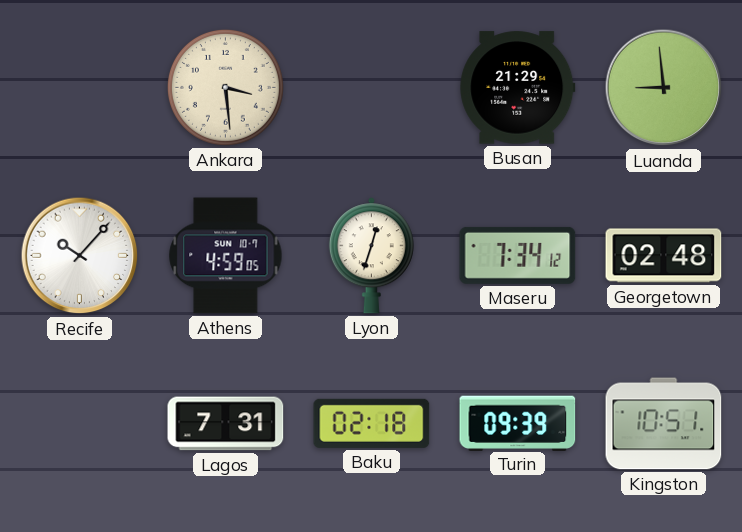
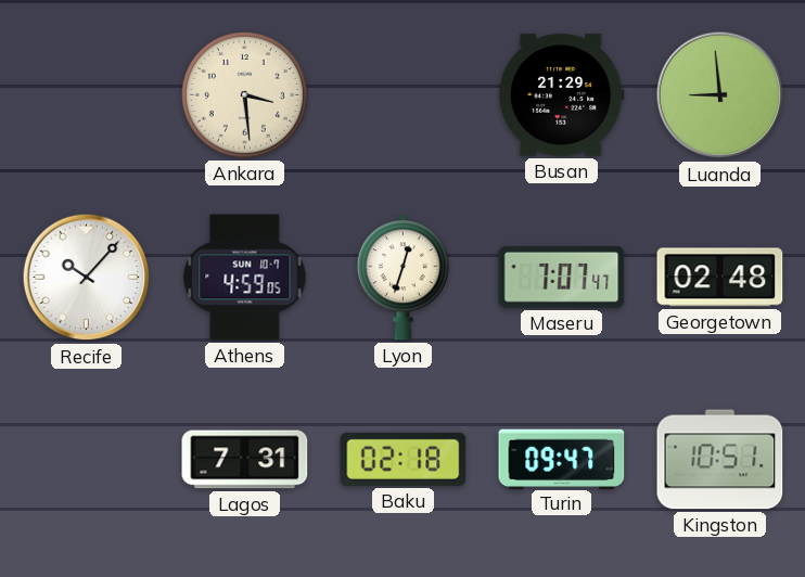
Maseru: 7:34 -> 7:07
Turin: 09:39 -> 09:47
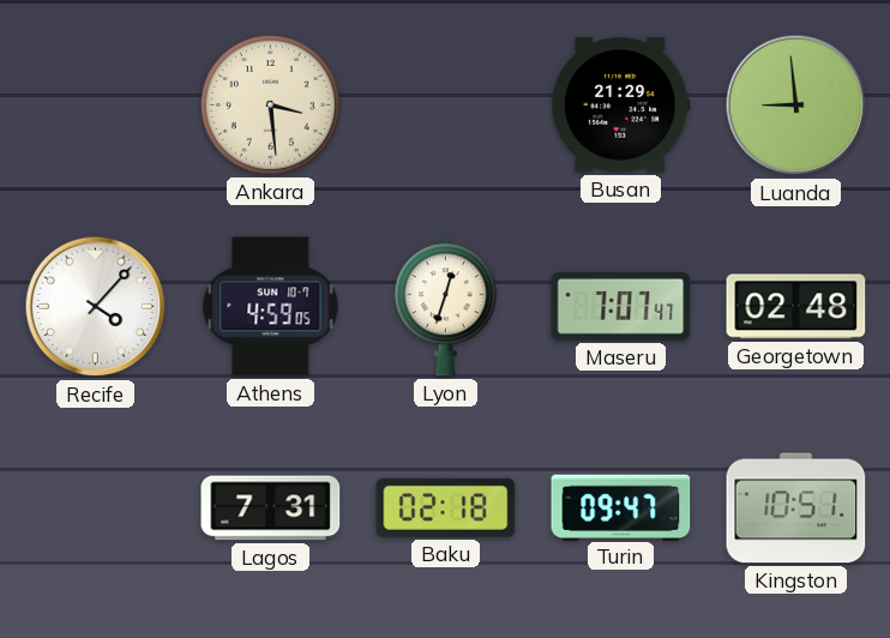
Recife: 10:07 -> 4:07
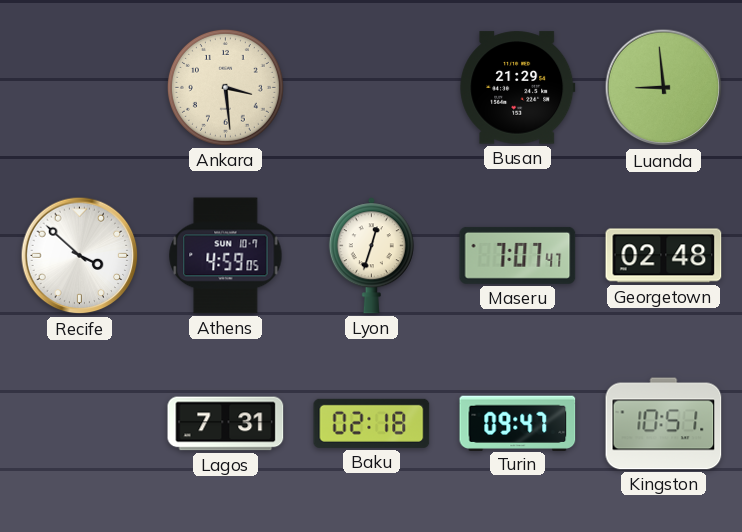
Recife: 4:07 -> 3:52
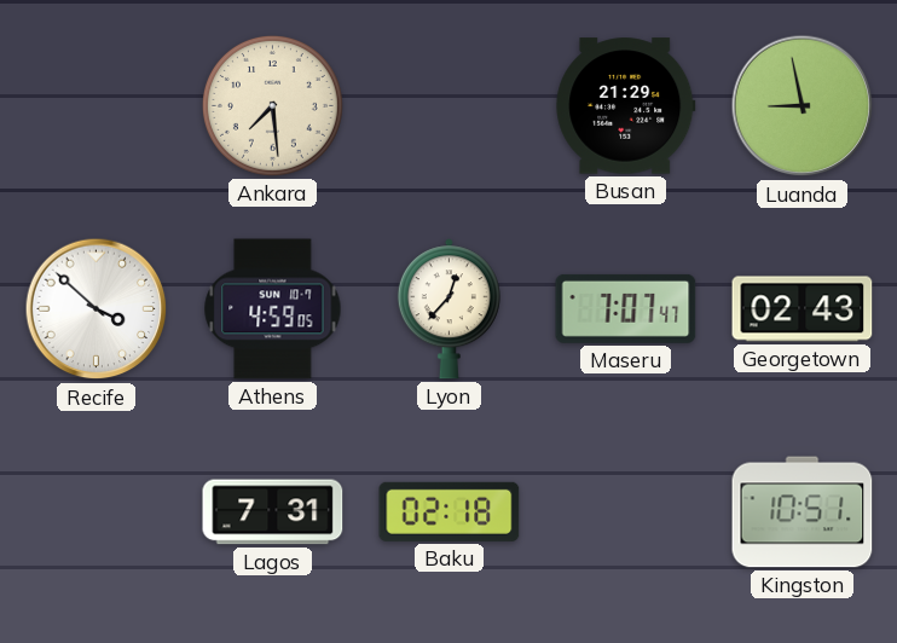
Ankara: 3:29 -> 7:29
Luanda: 8:59 -> 8:58
Lyon: 12:33 -> 12:37
Georgetown: 02:48 -> 02:43
Turin: 09:47 -> none
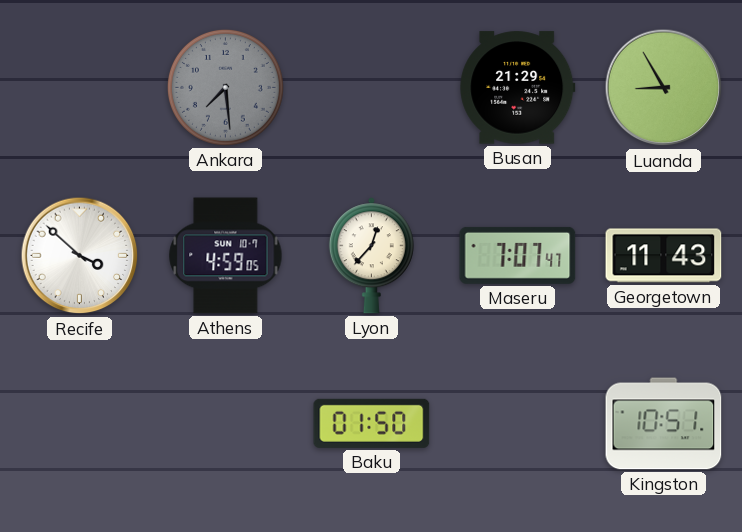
Ankara dial: cream -> grey
Luanda: 8:58 -> 8:55
Georgetown: 02:43 -> 11:43
Lagos: 7:31 -> none
Baku: 02:18 -> 01:50
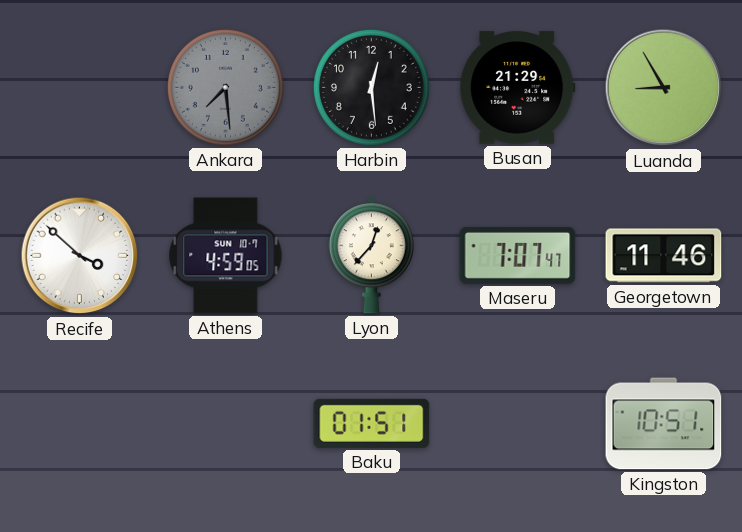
Harbin: none -> 12:29
Georgetown: 11:43 -> 11:46
Baku: 01:50 -> 01:51
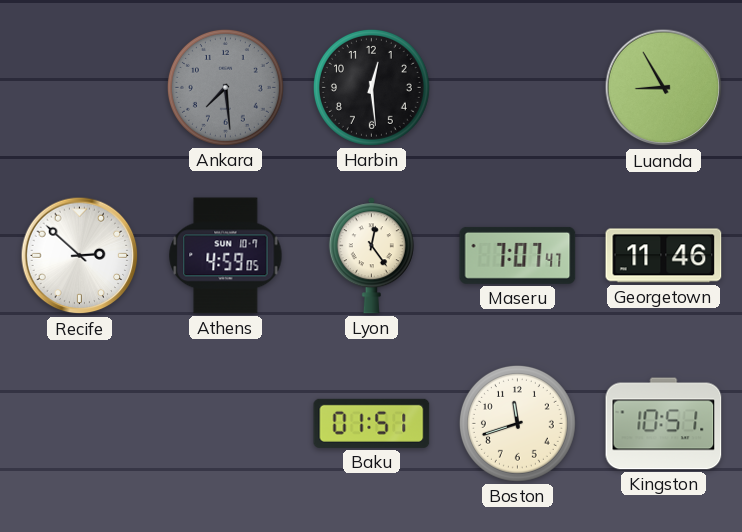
Busan: 21:29 -> none
Recife: 3:52 -> 2:52
Lyon: 12:37 -> 12:24
Boston: none -> 11:42
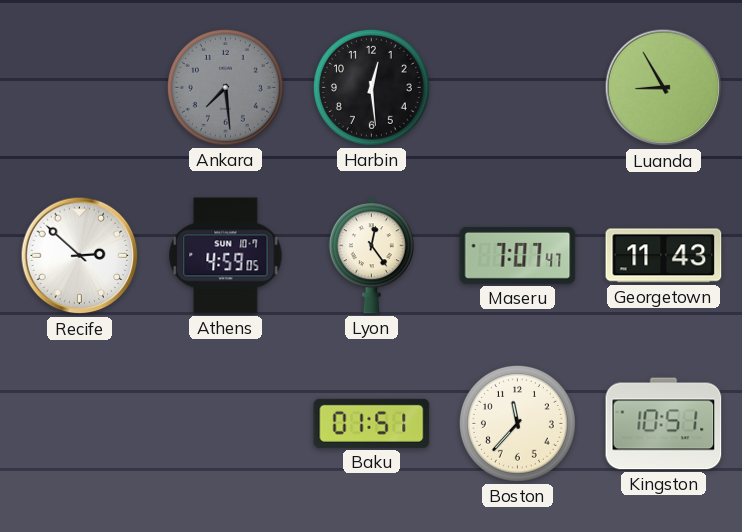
Georgetown: 11:46 -> 11:43
Boston: 11:42 -> 11:37
